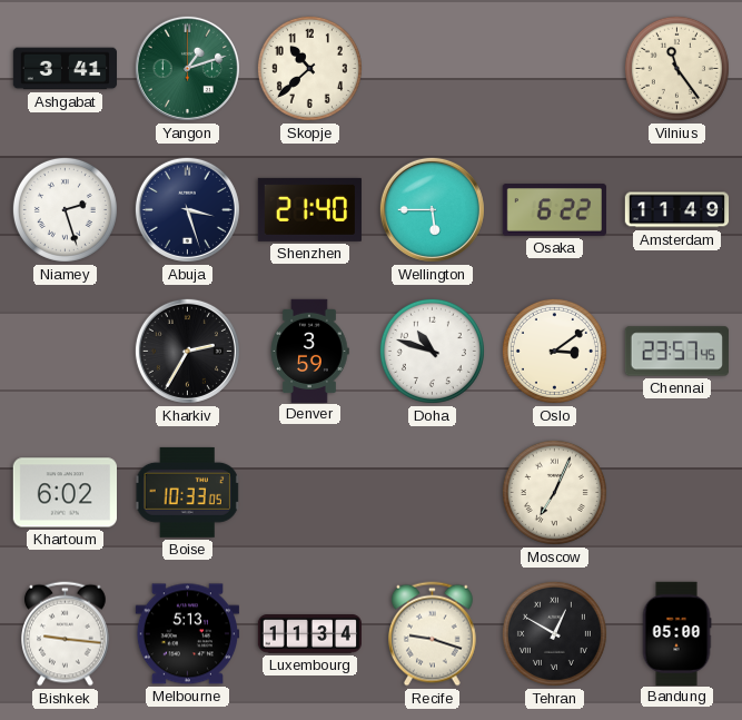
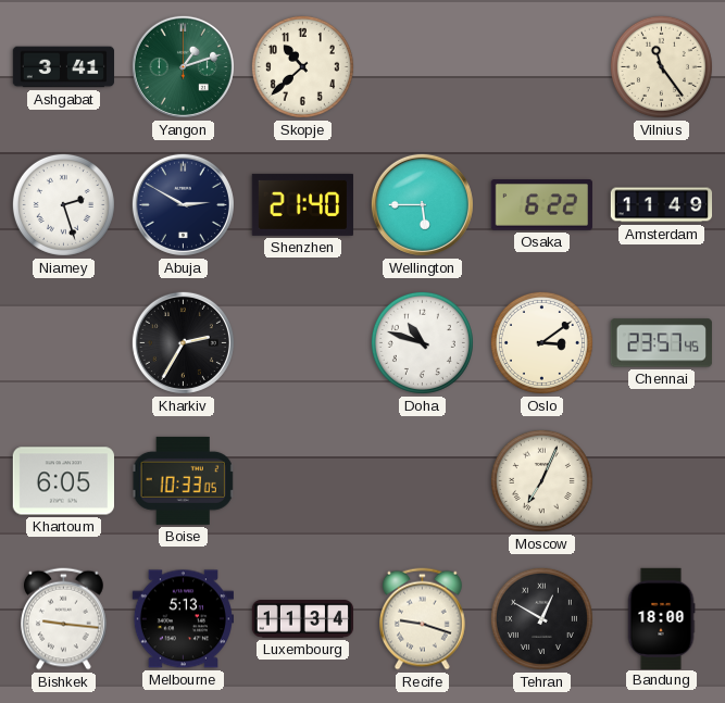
Abuja: 3:27 -> 2:50
Denver: 3:59 -> none
Khartoum: 6:02 -> 6:05
Bandung: 05:00 -> 18:00
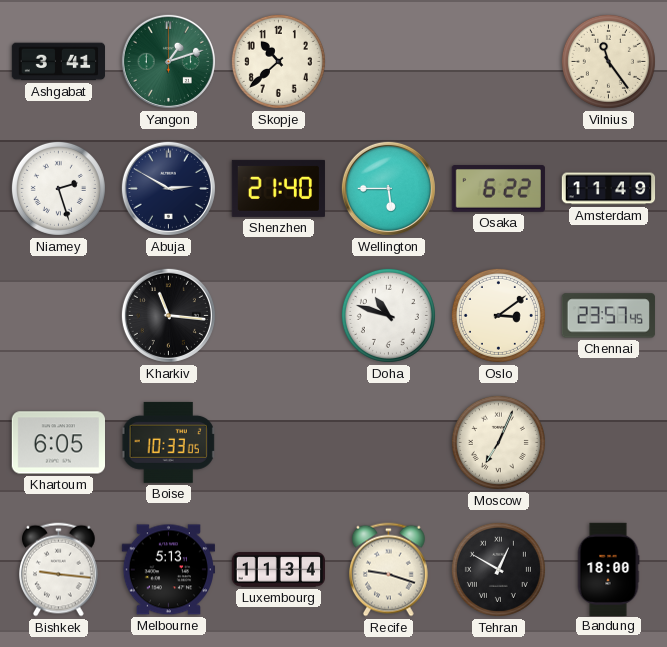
Kharkiv: 2:35 -> 11:16
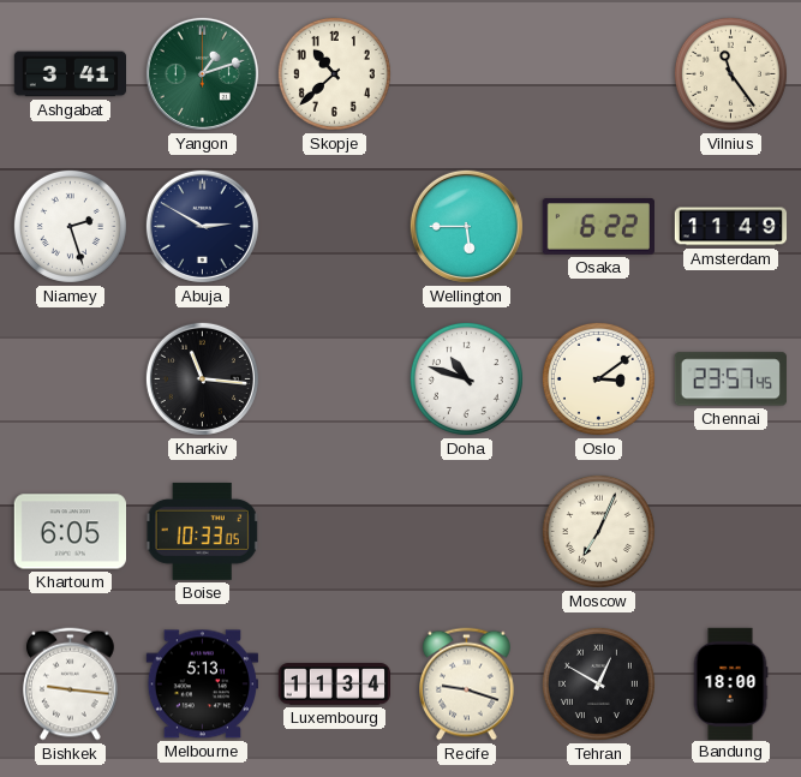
Shenzhen: 21:40 -> none
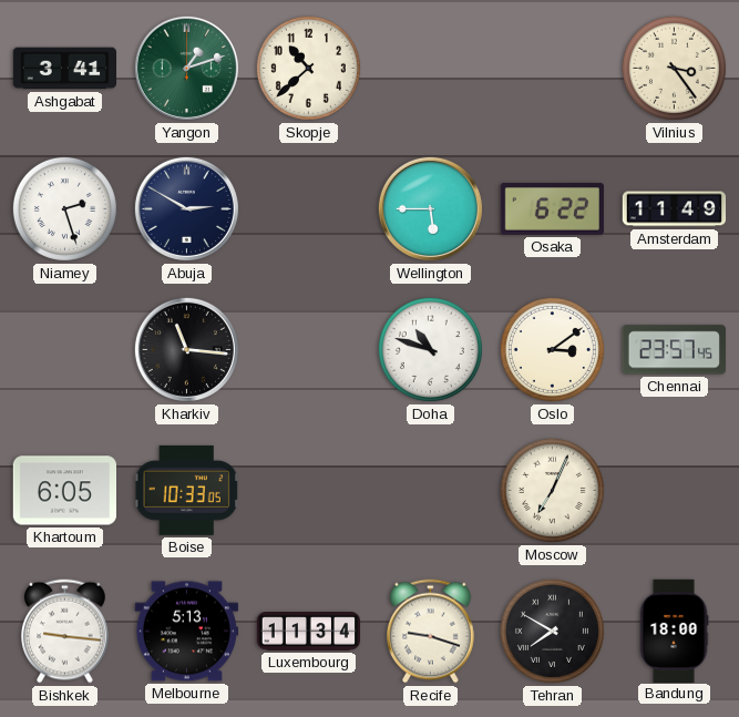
Vilnius: 11:24 -> 3:24
Tehran: 12:50 -> 7:50
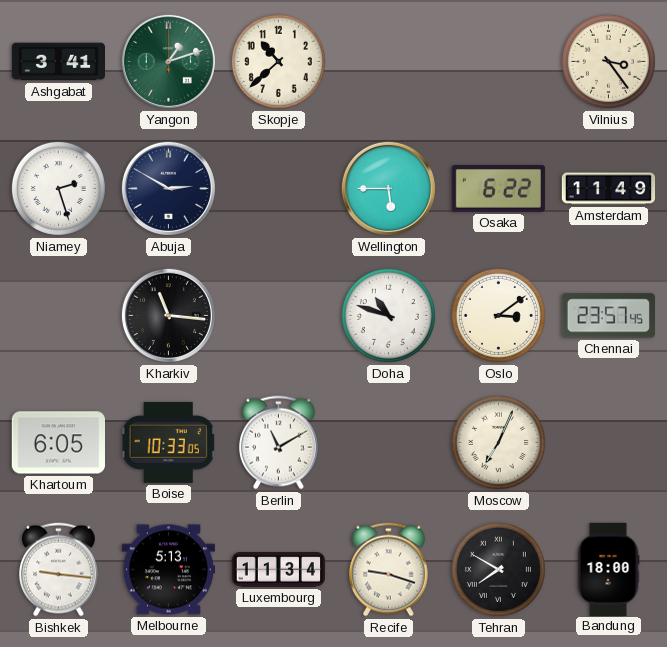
Berlin: none -> 11:10
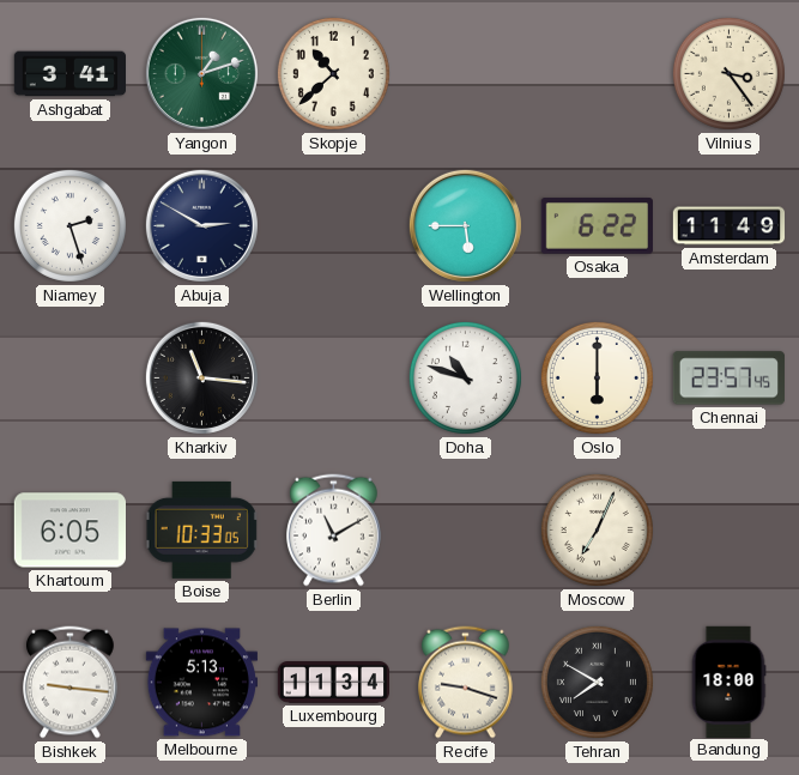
Oslo: 3:09 -> 6:00
